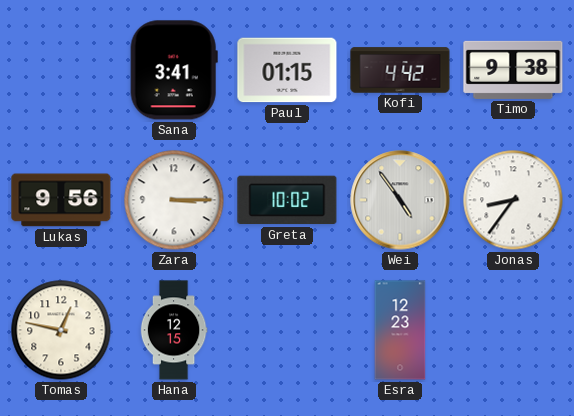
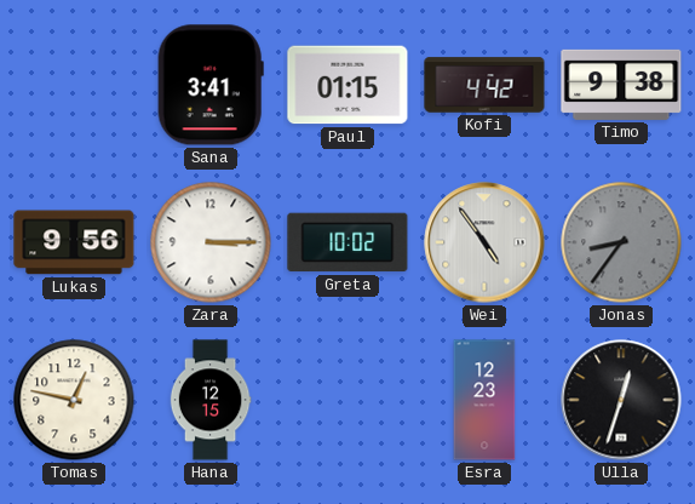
Jonas dial: white -> grey
Ulla: none -> 12:33
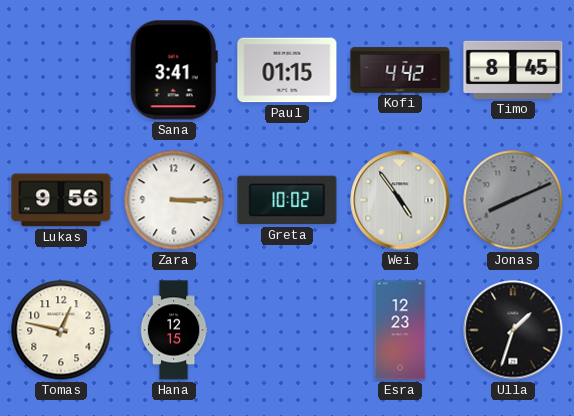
Timo: 9:38 -> 8:45
Jonas: 8:36 -> 8:11
Ulla: 12:33 -> 1:33
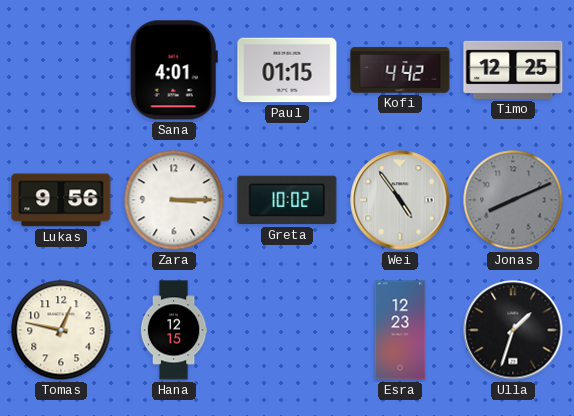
Sana: 3:41 -> 4:01
Timo: 8:45 -> 12:25
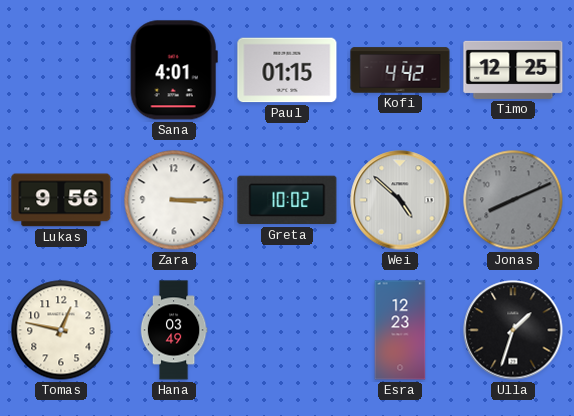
Wei: 4:54 -> 4:52
Hana: 12:15 -> 03:49
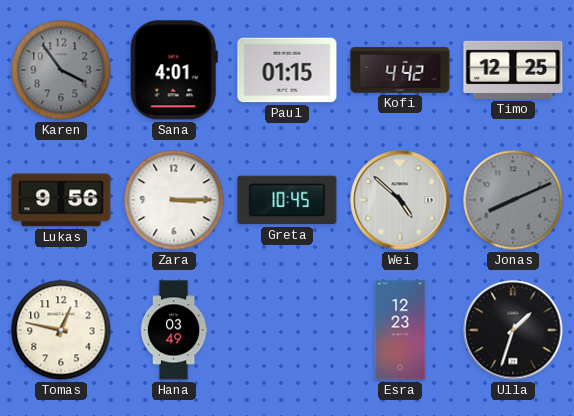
Karen: none -> 3:54
Greta: 10:02 -> 10:45
